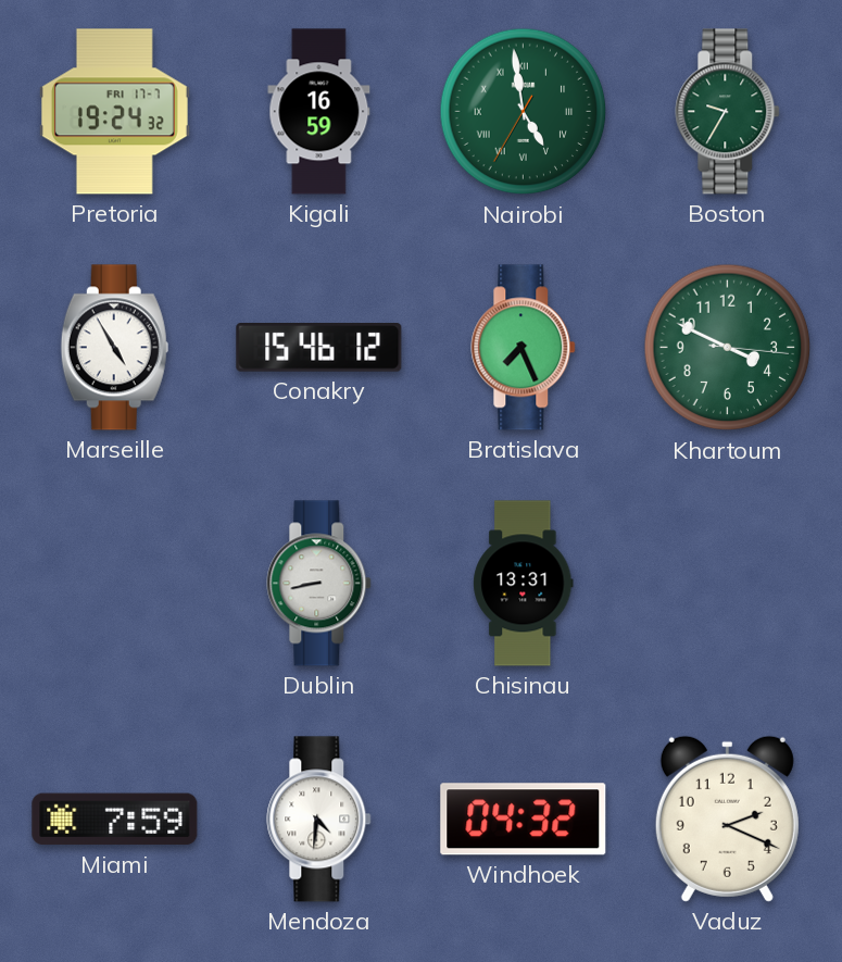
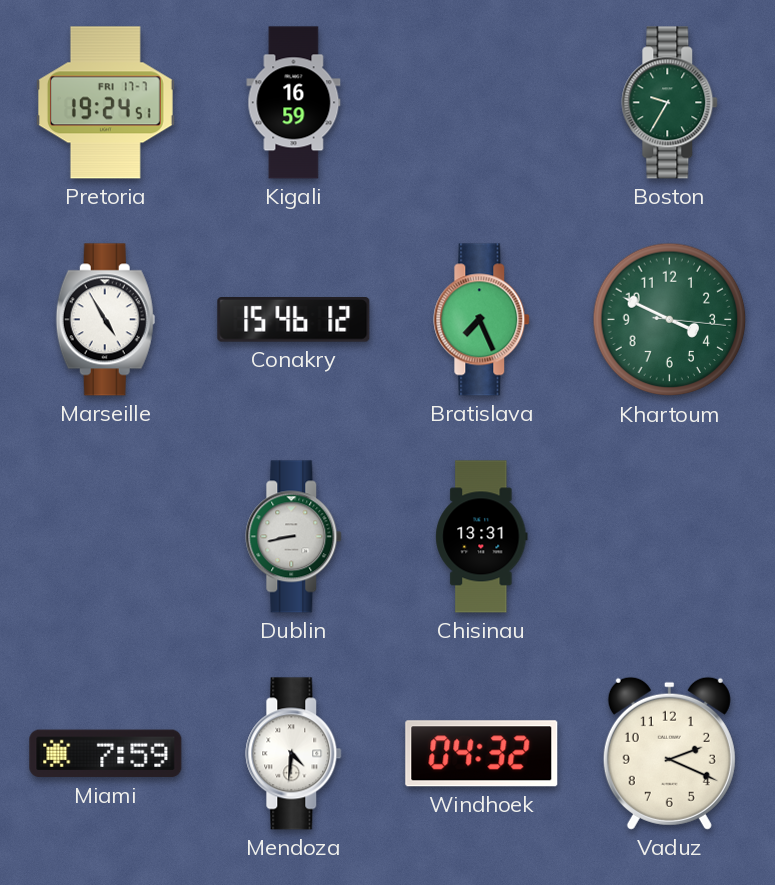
Pretoria: 19:24:32 -> 19:24:51
Nairobi: 4:58 -> none
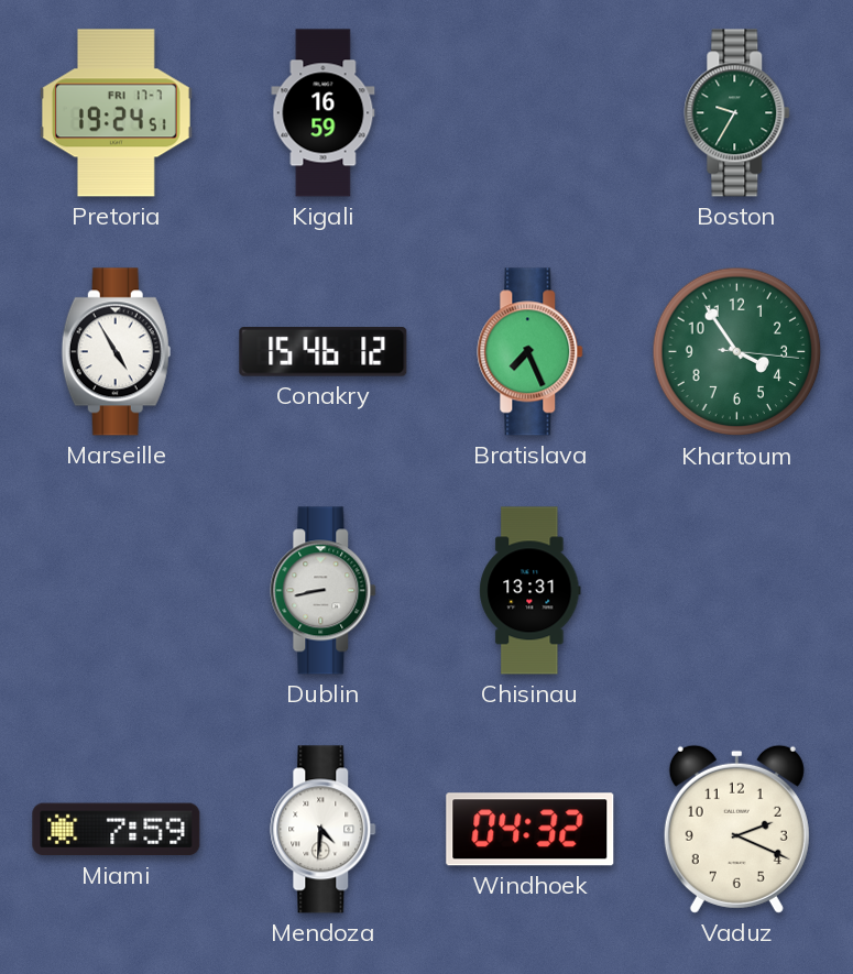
Khartoum: 3:49 -> 3:54
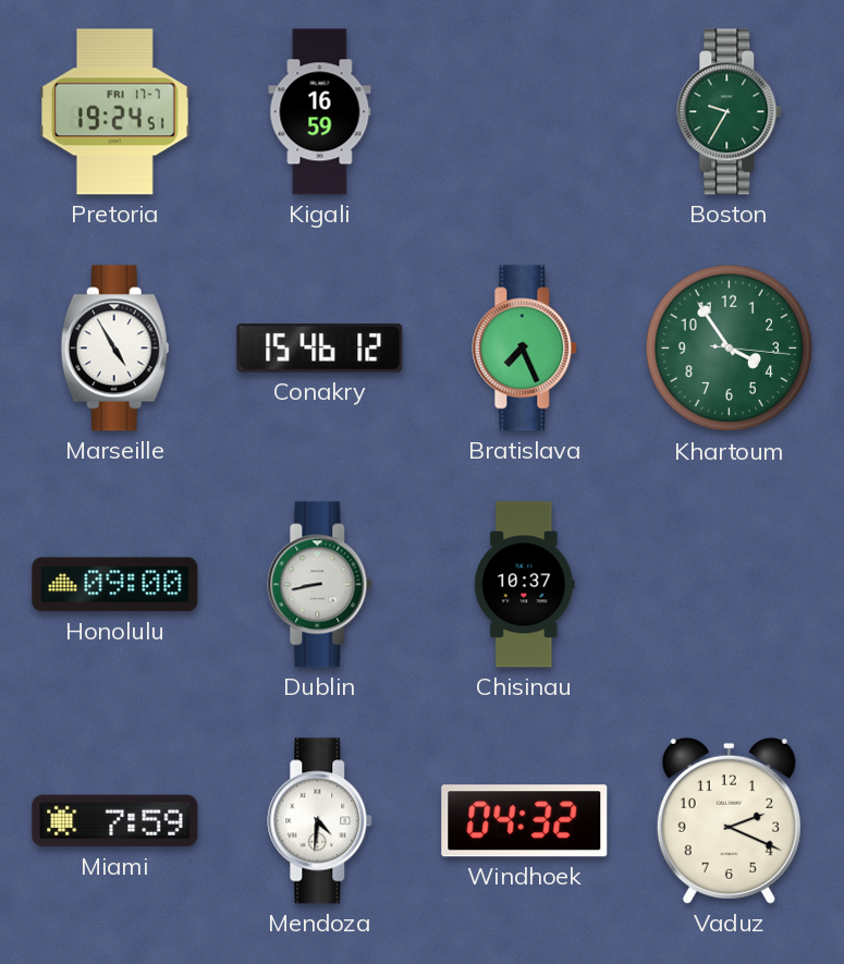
Honolulu: none -> 09:00
Chisinau: 13:31 -> 10:37
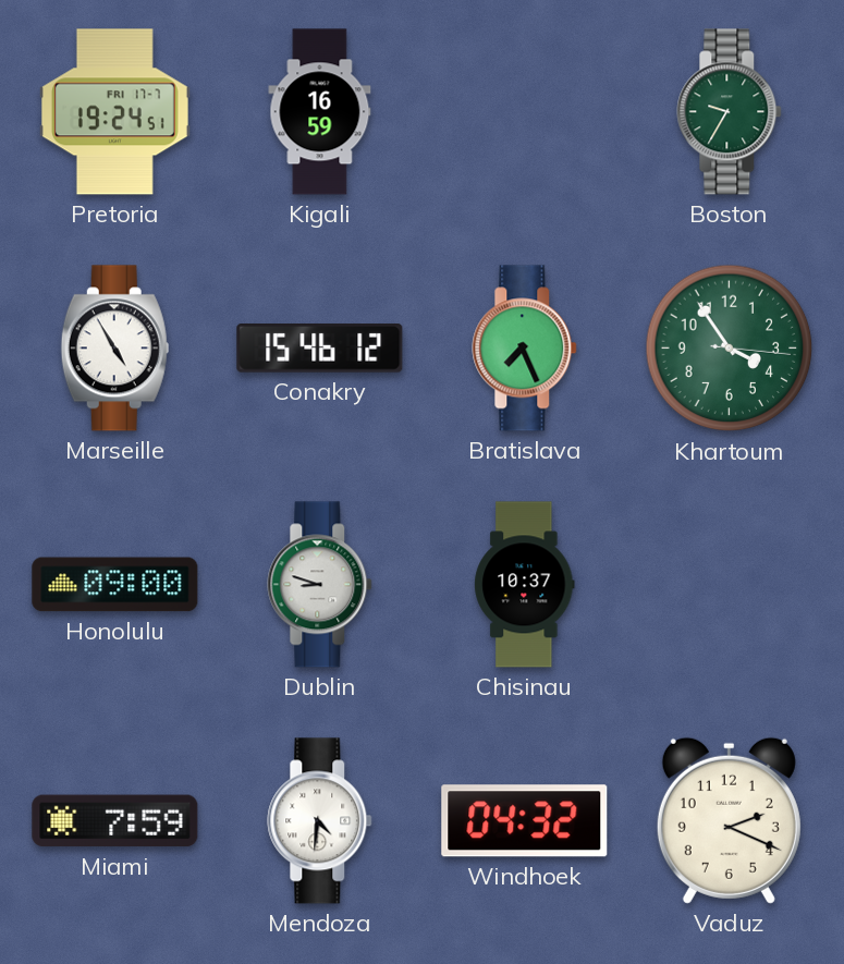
Dublin: 8:43 -> 8:48
